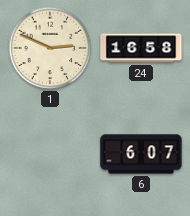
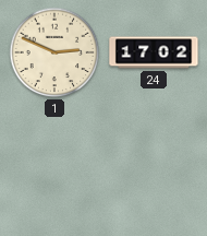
24: 16:58 -> 17:02
6: 6:07 -> none
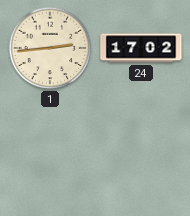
1: 2:49 -> 2:44
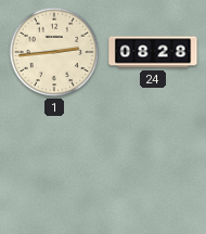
24: 17:02 -> 08:28
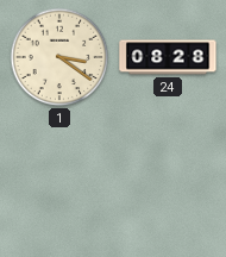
1: 2:44 -> 3:21
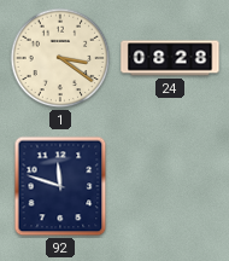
92: none -> 11:48
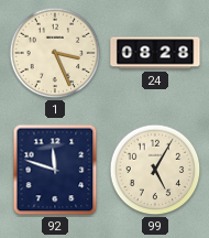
1: 3:21 -> 3:26
99: none -> 5:05
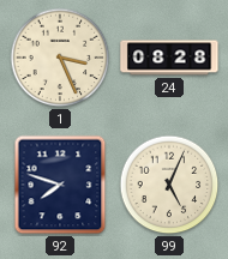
92: 11:48 -> 7:48
99: 5:05 -> 5:04
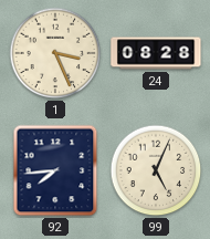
92: 7:48 -> 7:44
